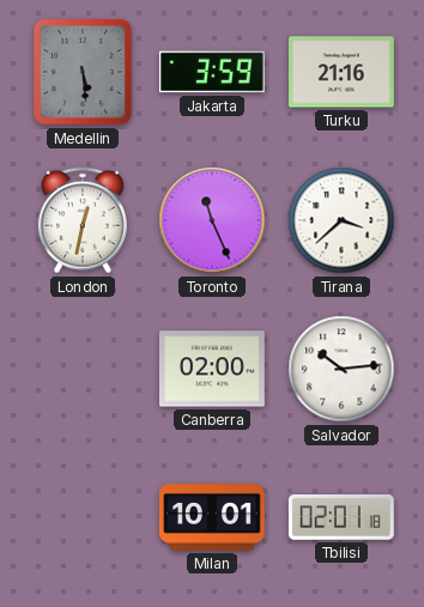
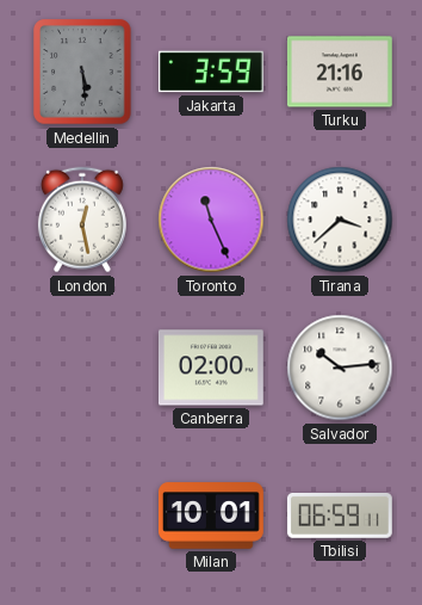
London: 12:32 -> 12:28
Tbilisi: 02:01 -> 06:59
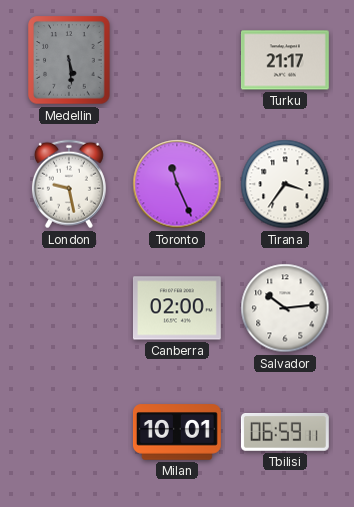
Jakarta: 3:59 -> none
Turku: 21:16 -> 21:17
London: 12:28 -> 9:28
Tirana: 3:38 -> 3:36
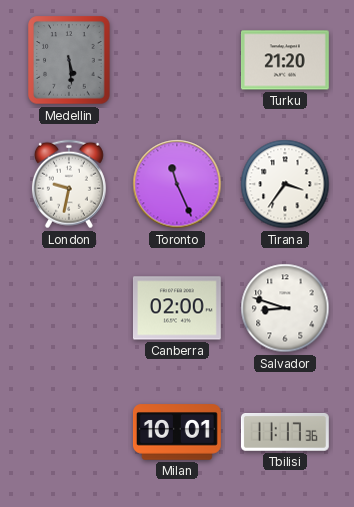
Turku: 21:17 -> 21:20
London: 9:28 -> 9:32
Salvador: 10:14 -> 8:48
Tbilisi: 06:59 -> 11:17
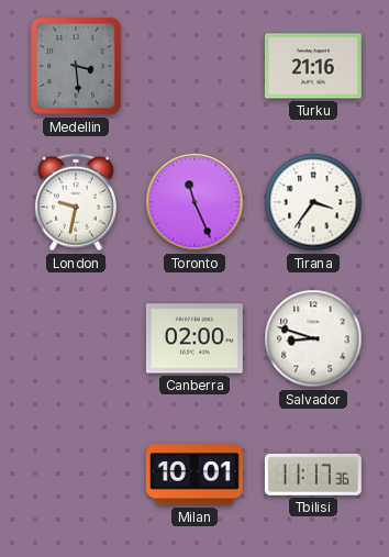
Medellin: 5:29 -> 3:29
Turku: 21:20 -> 21:16
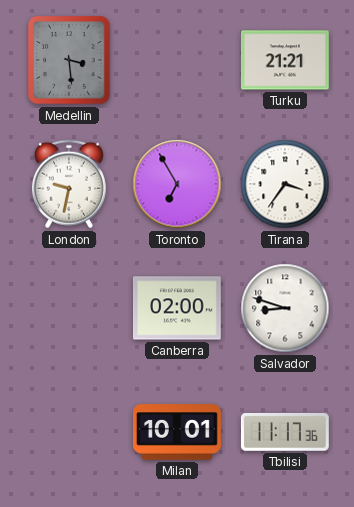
Turku: 21:16 -> 21:21
Toronto: 11:26 -> 6:55
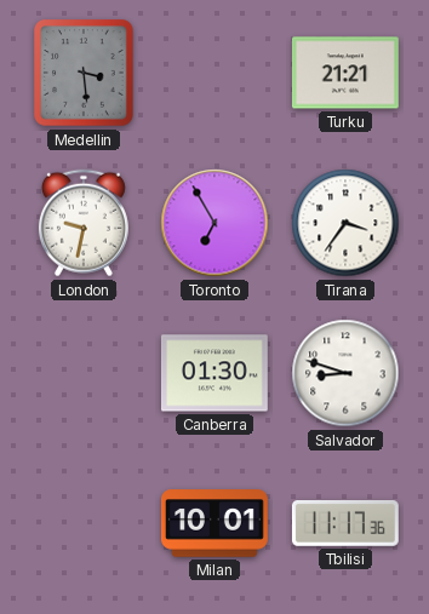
Canberra: 02:00 -> 01:30
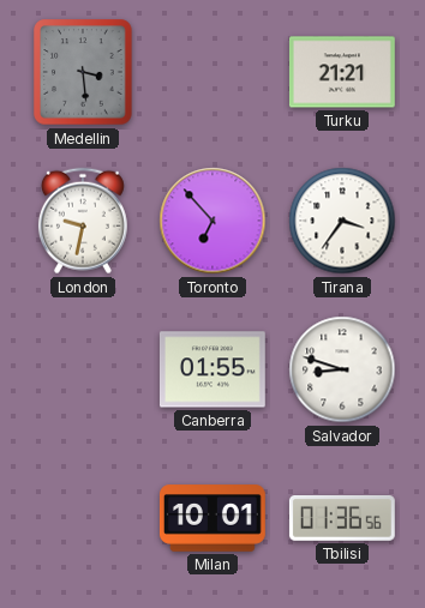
Toronto: 6:55 -> 6:53
Canberra: 01:30 -> 01:55
Tbilisi: 11:17 -> 01:36
